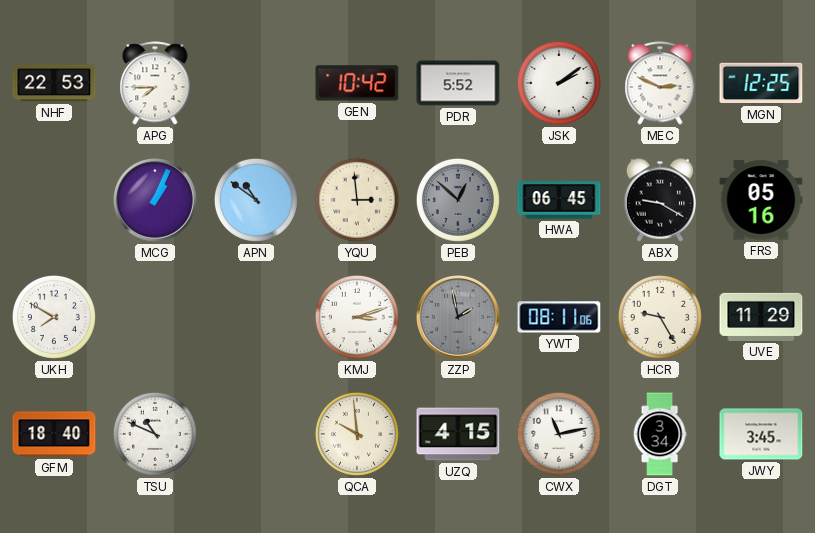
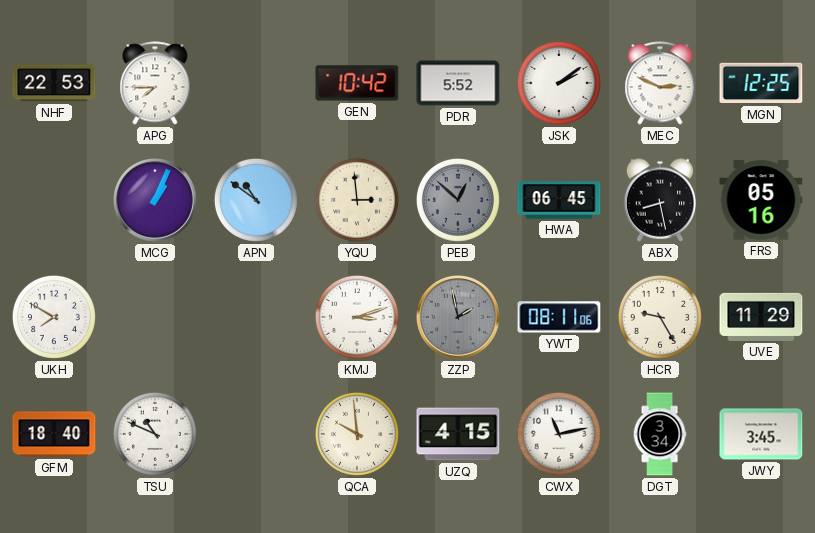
ABX: 9:20 -> 8:28
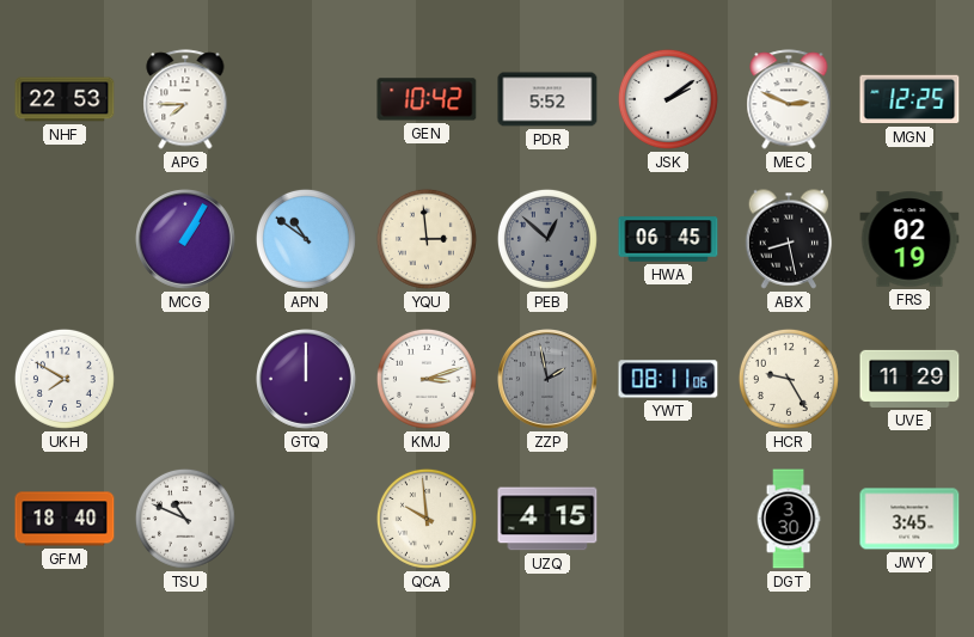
MCG: 1:04 -> 1:05
FRS: 05:16 -> 02:19
GTQ: none -> 12:00
CWX: 11:13 -> none
DGT: 3:34 -> 3:30
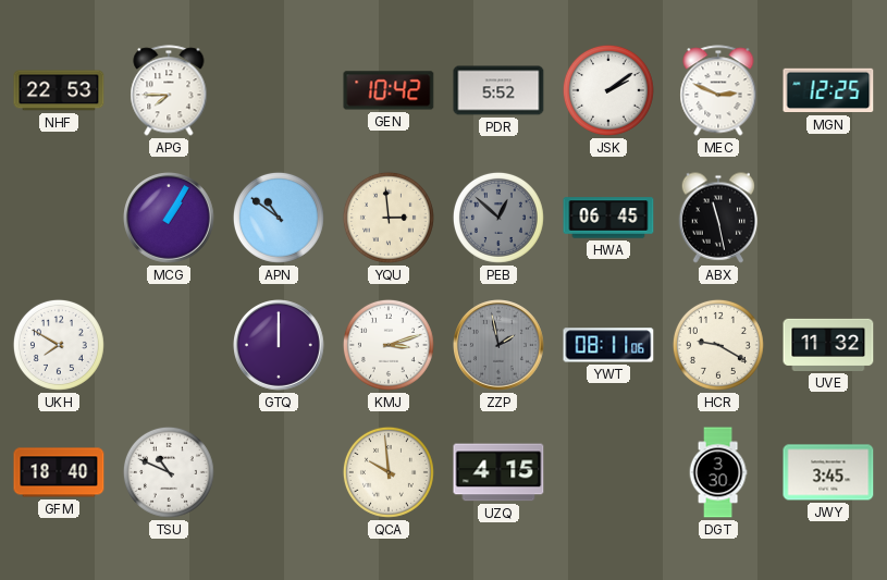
ABX: 8:28 -> 11:28
FRS: 02:19 -> none
HCR: 9:25 -> 9:20
UVE: 11:29 -> 11:32
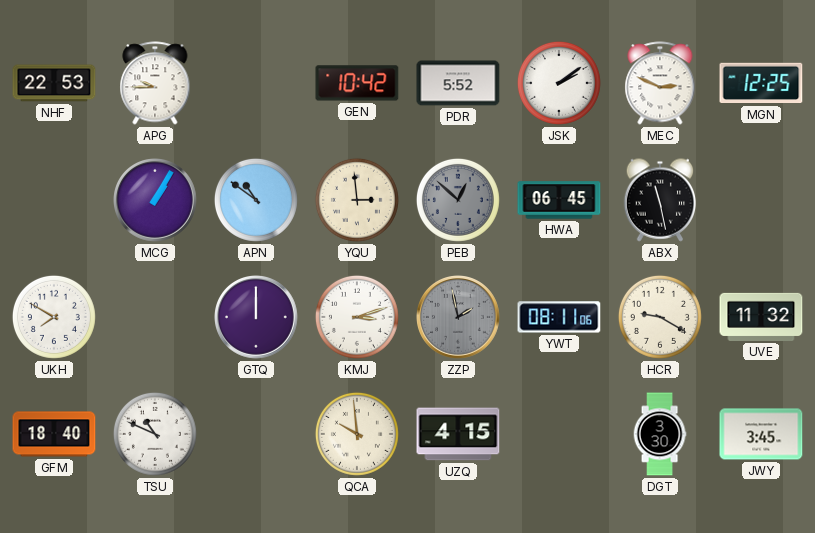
APG: 7:45 -> 9:45
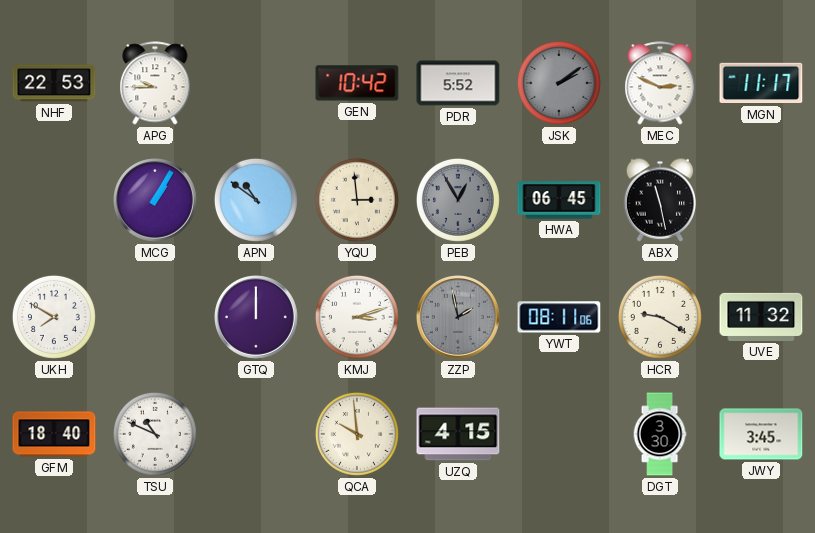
JSK dial: white -> grey
MGN: 12:25 -> 11:17
PEB: 12:52 -> 12:55
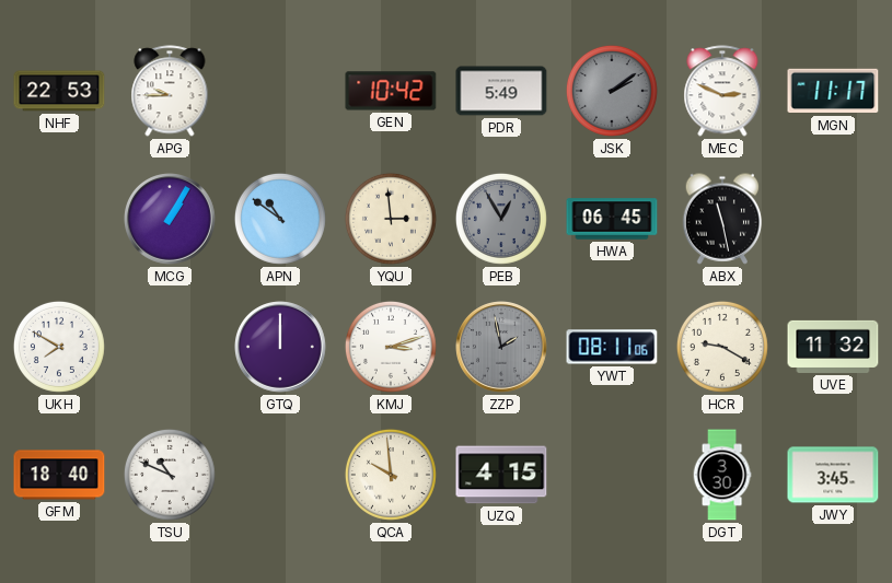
PDR: 5:52 -> 5:49
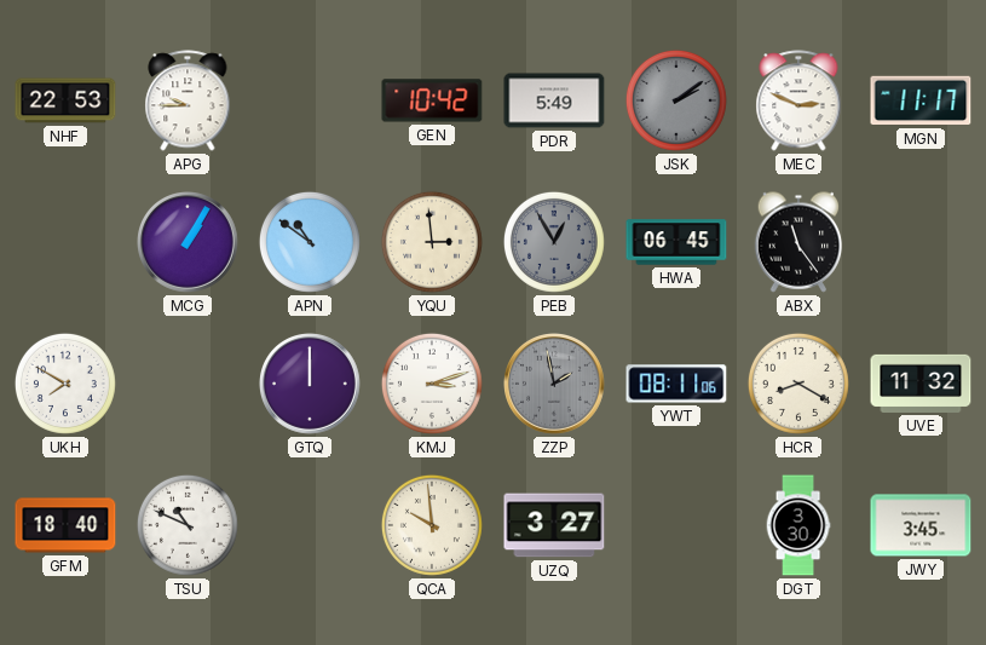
ABX: 11:28 -> 11:24
HCR: 9:20 -> 8:20
UZQ: 4:15 -> 3:27
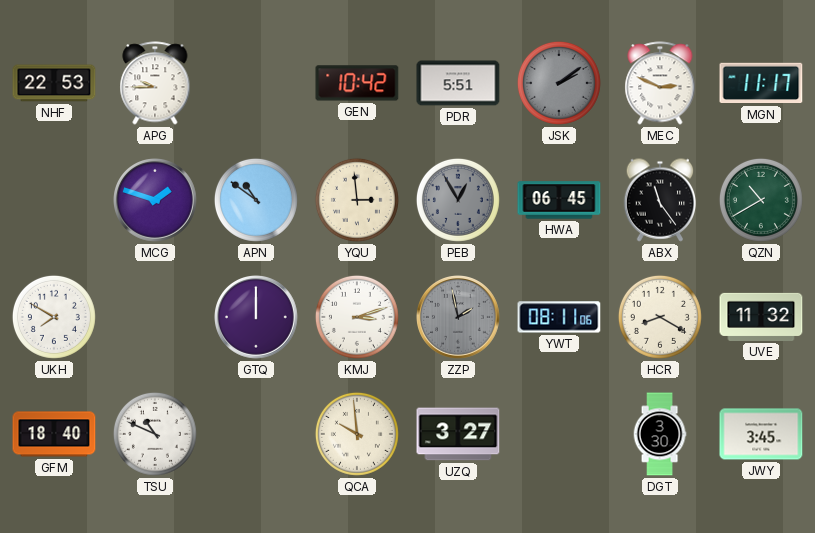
PDR: 5:49 -> 5:51
MCG: 1:05 -> 1:48
QZN: none -> 10:40
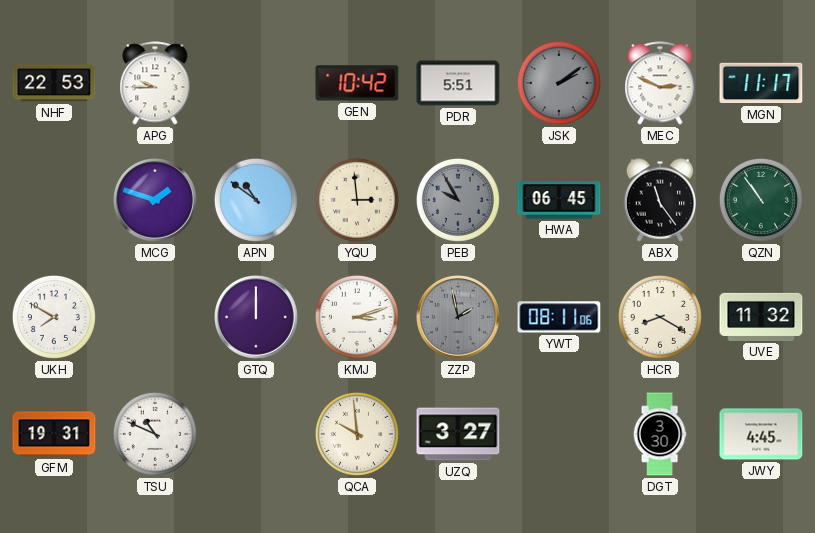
PEB: 12:55 -> 9:55
QZN: 10:40 -> 10:54
GFM: 18:40 -> 19:31
JWY: 3:45 -> 4:45
